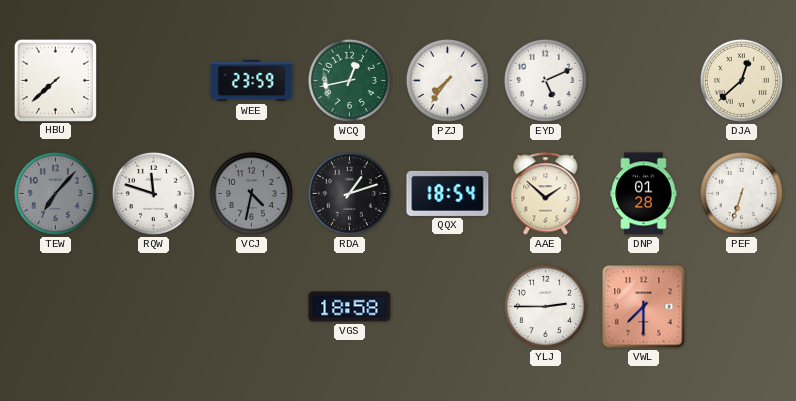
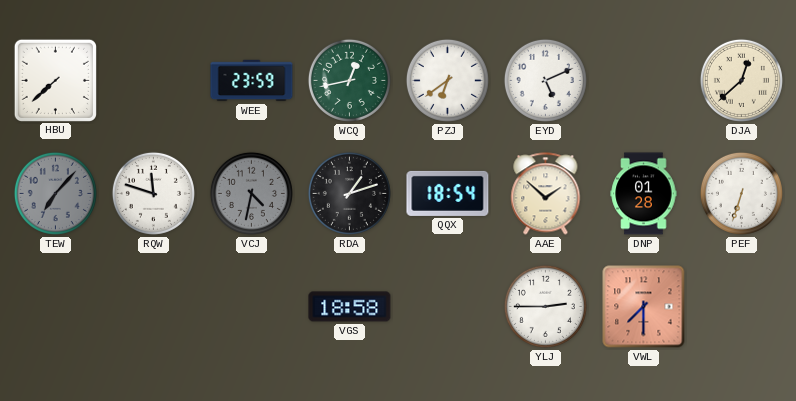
PZJ: 7:36 -> 6:39
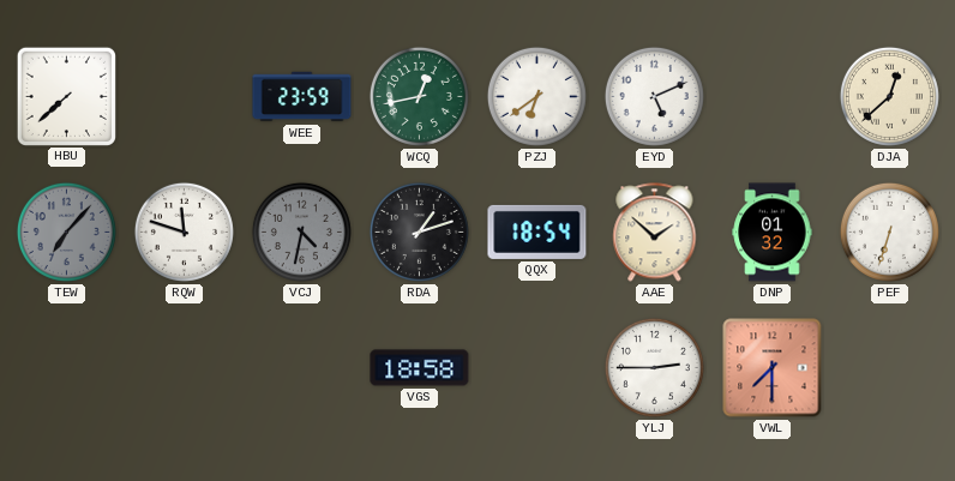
DNP: 01:28 -> 01:32
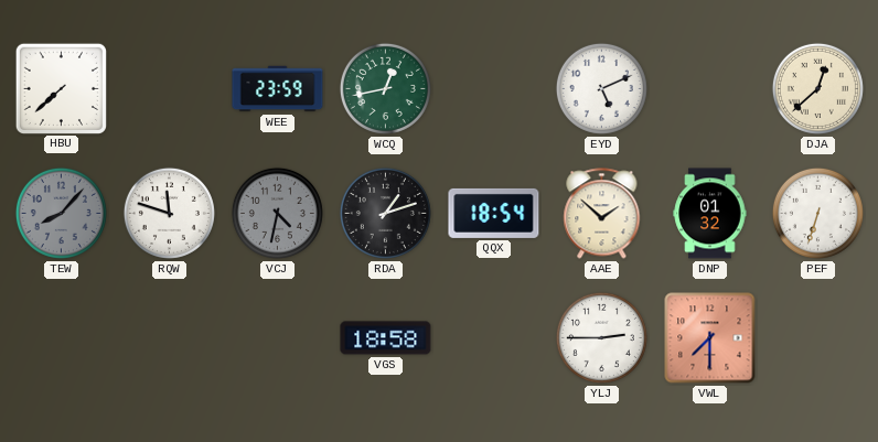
PZJ: 6:39 -> none
TEW: 7:07 -> 8:07
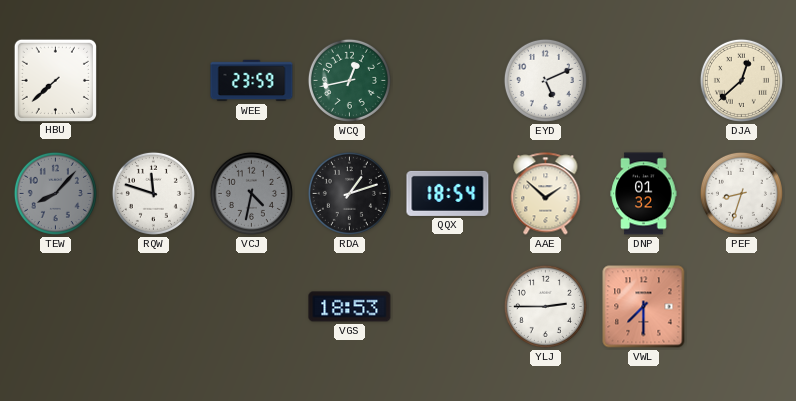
PEF: 6:33 -> 8:33
VGS: 18:58 -> 18:53
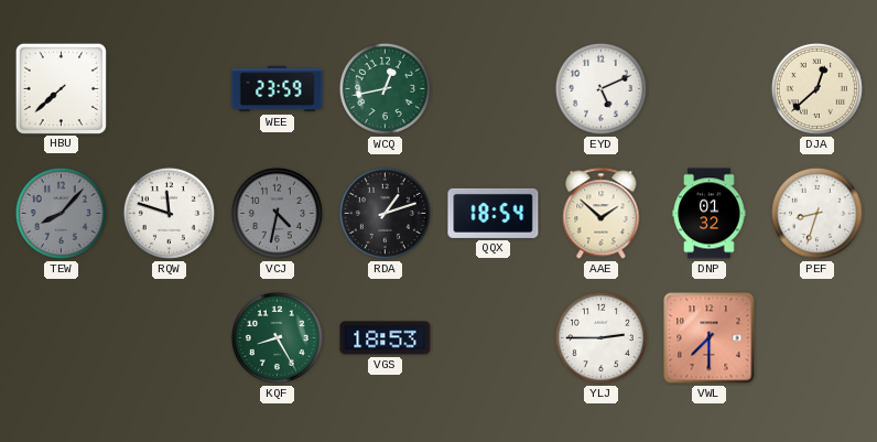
KQF: none -> 8:25
